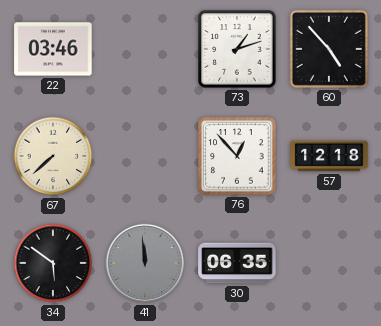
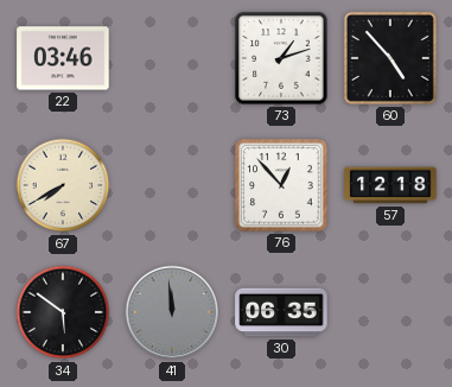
67: 7:38 -> 7:40
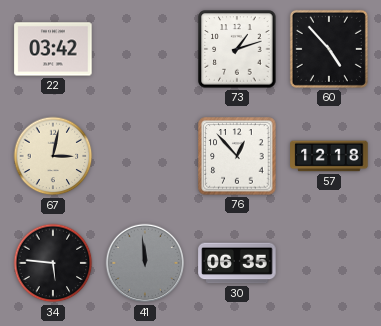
22: 03:46 -> 03:42
67: 7:40 -> 3:02
34: 5:51 -> 5:46
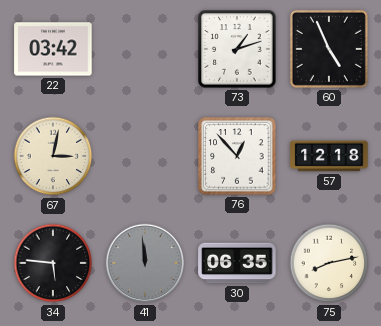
60: 4:53 -> 4:56
75: none -> 8:13
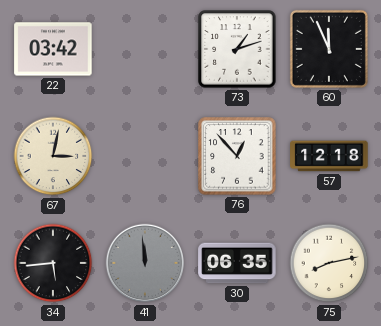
60: 4:56 -> 11:56
34: 5:46 -> 5:44
